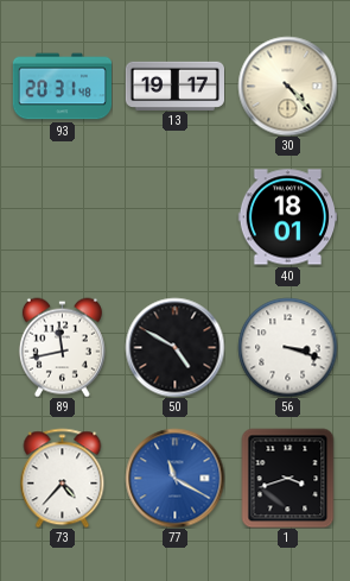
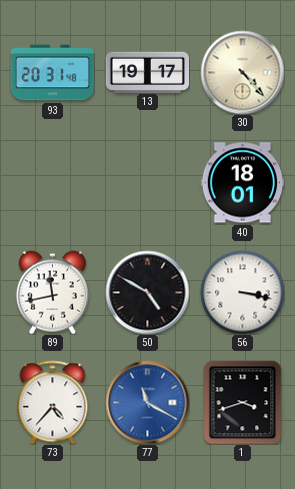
56: 3:18 -> 3:17
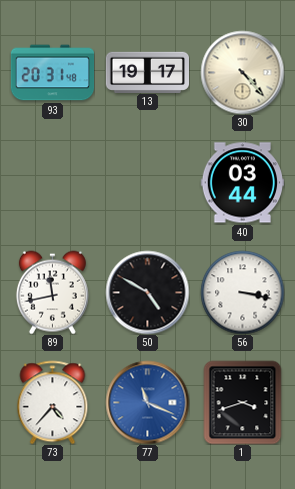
40: 18:01 -> 03:44
77: 11:20 -> 11:19
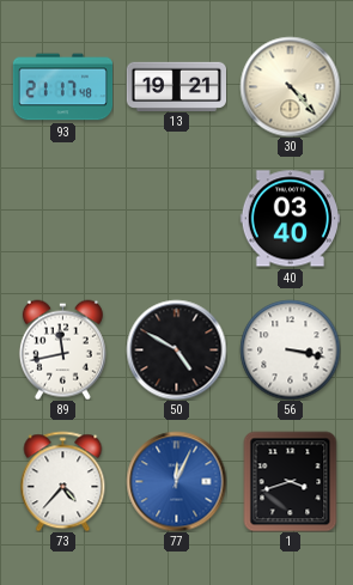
93: 20:31 -> 21:17
13: 19:17 -> 19:21
40: 03:44 -> 03:40
77: 11:19 -> 12:04
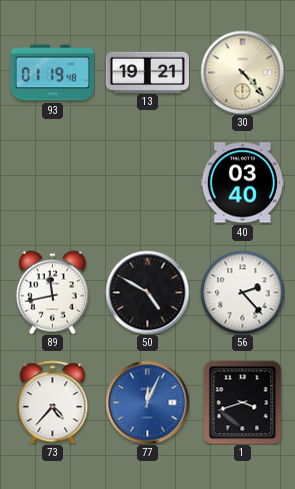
93: 21:17 -> 01:19
56: 3:17 -> 2:23
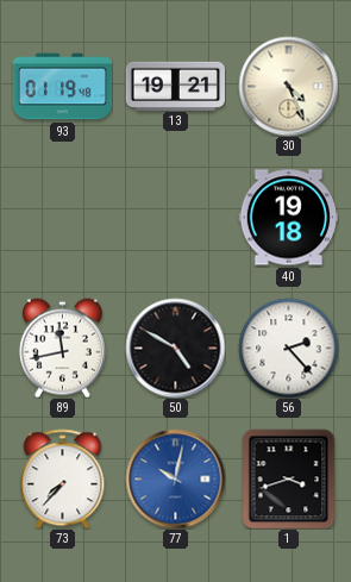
30: 4:23 -> 4:26
40: 03:40 -> 19:18
73: 4:37 -> 7:37
77: 12:04 -> 10:02
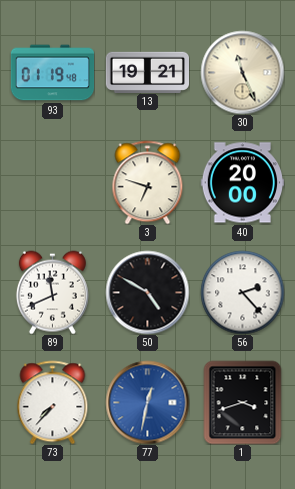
30: 4:26 -> 11:26
3: none -> 6:48
40: 19:18 -> 20:00
89: 11:43 -> 11:41
77: 10:02 -> 12:32
